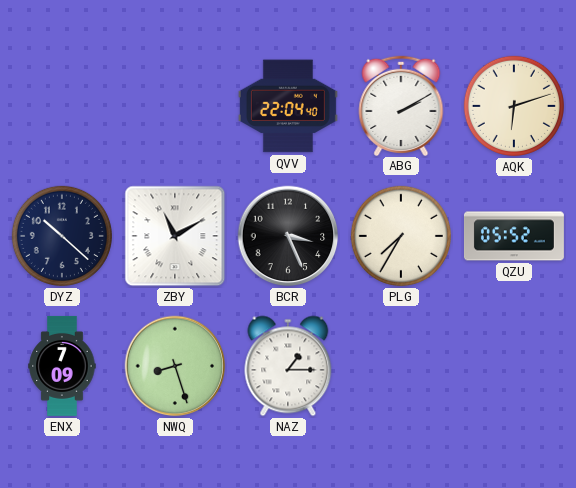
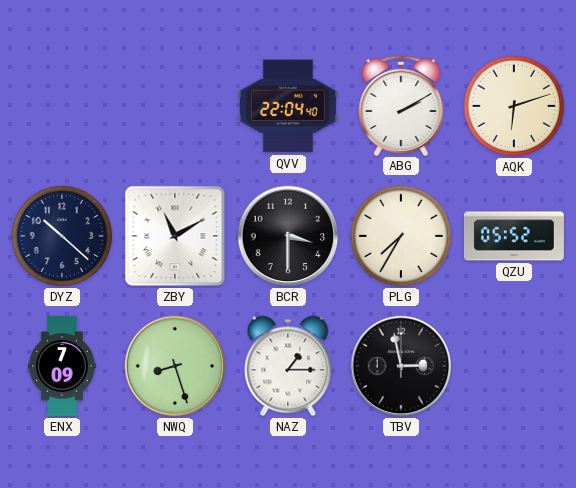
BCR: 3:26 -> 3:30
TBV: none -> 2:58
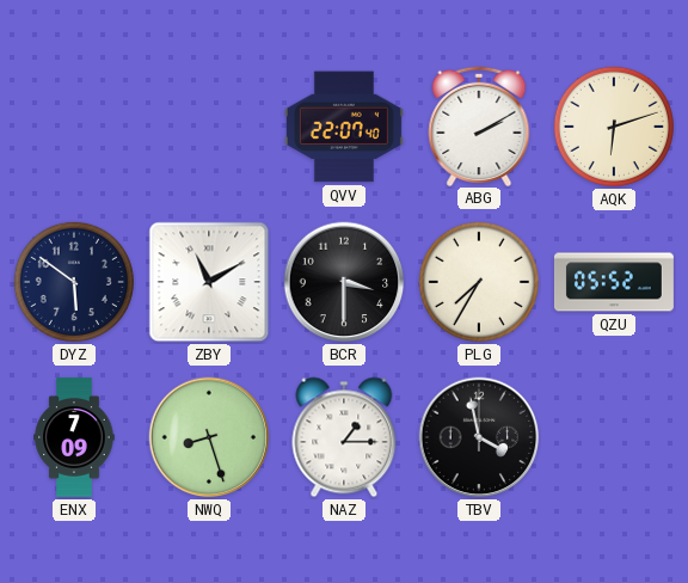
QVV: 22:04 -> 22:07
DYZ: 10:22 -> 5:51
TBV: 2:58 -> 3:58
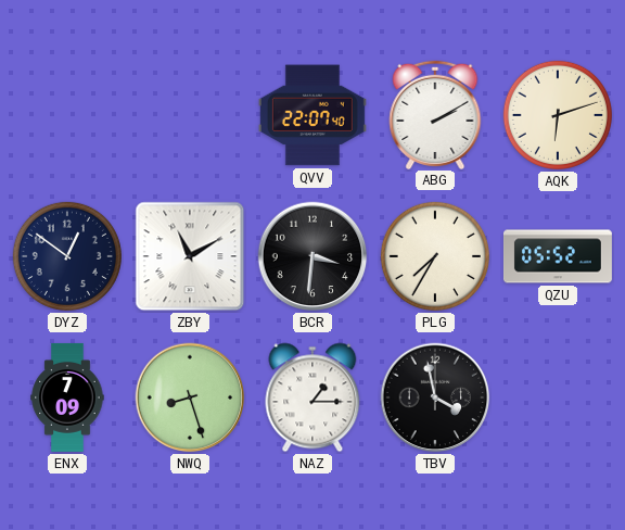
DYZ: 5:51 -> 12:51
BCR: 3:30 -> 3:31
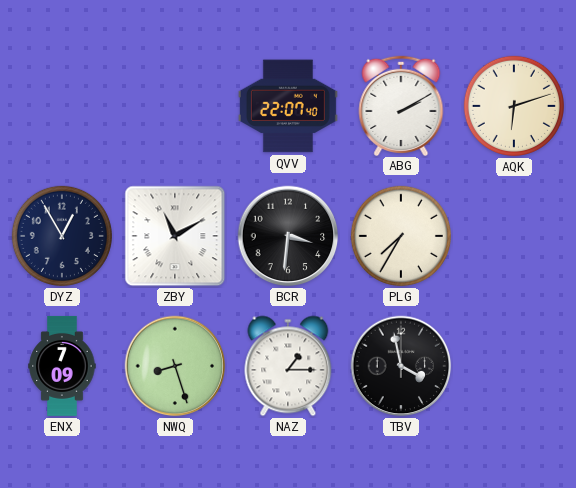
DYZ: 12:51 -> 12:55
QZU: 05:52 -> none
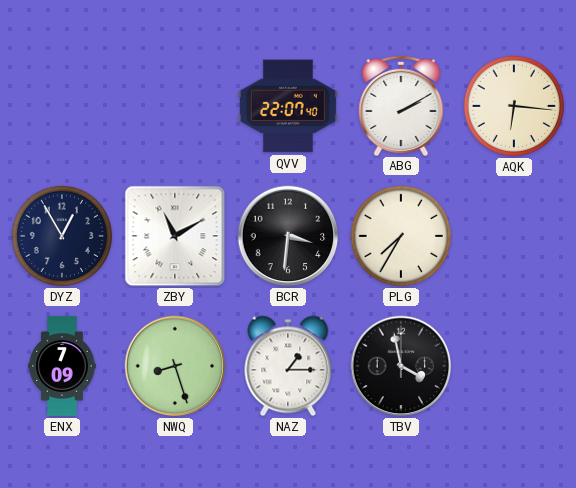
AQK: 6:12 -> 6:16
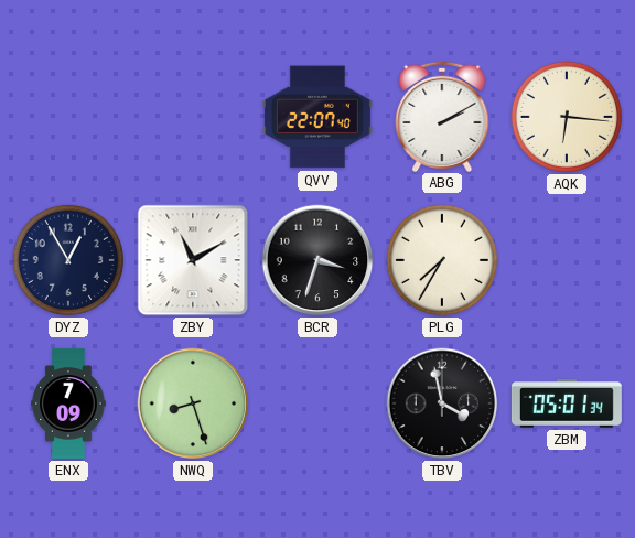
BCR: 3:31 -> 3:33
NAZ: 1:15 -> none
ZBM: none -> 05:01
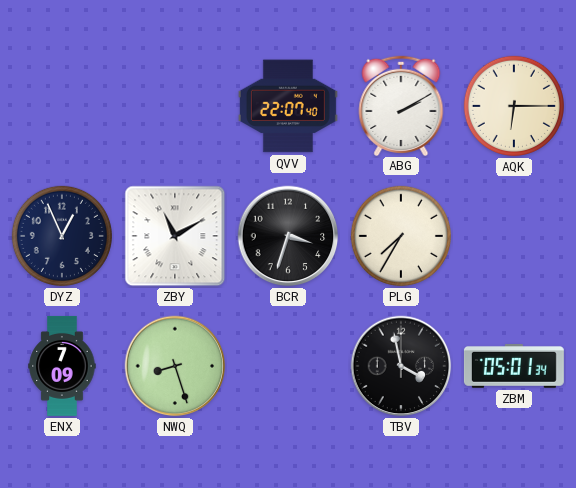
AQK: 6:16 -> 6:15
DYZ: 12:55 -> 12:56
